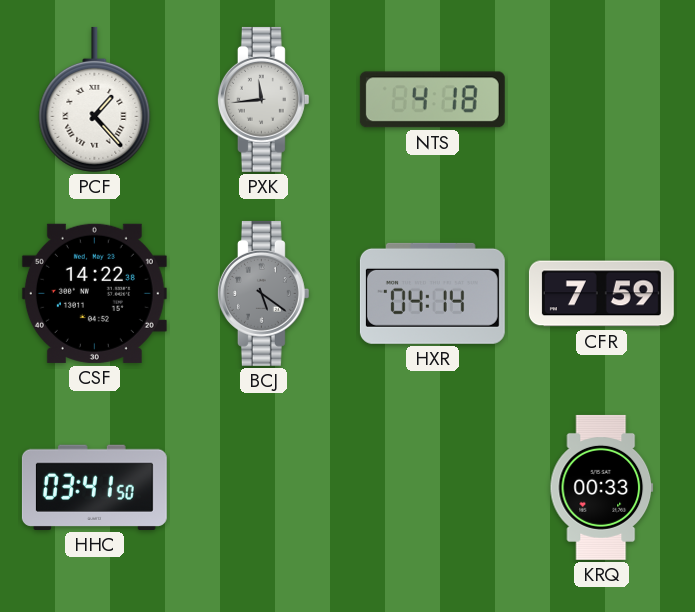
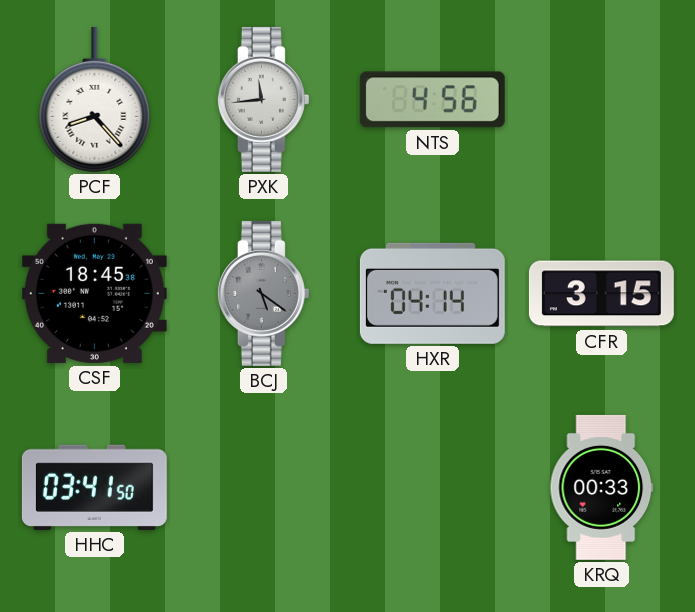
PCF: 1:23 -> 8:23
NTS: 4:18 -> 4:56
CSF: 14:22 -> 18:45
CFR: 7:59 -> 3:15
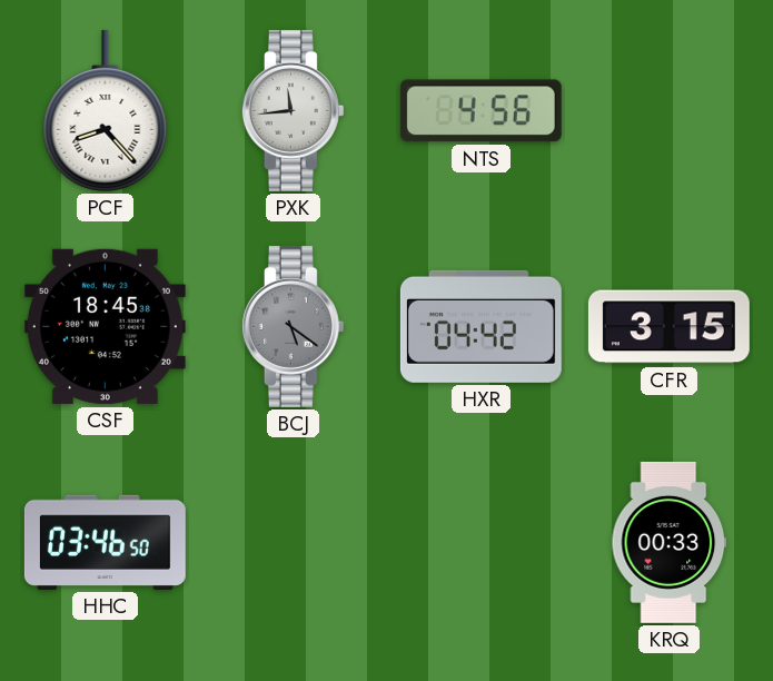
HXR: 04:14 -> 04:42
HHC: 03:41 -> 03:46
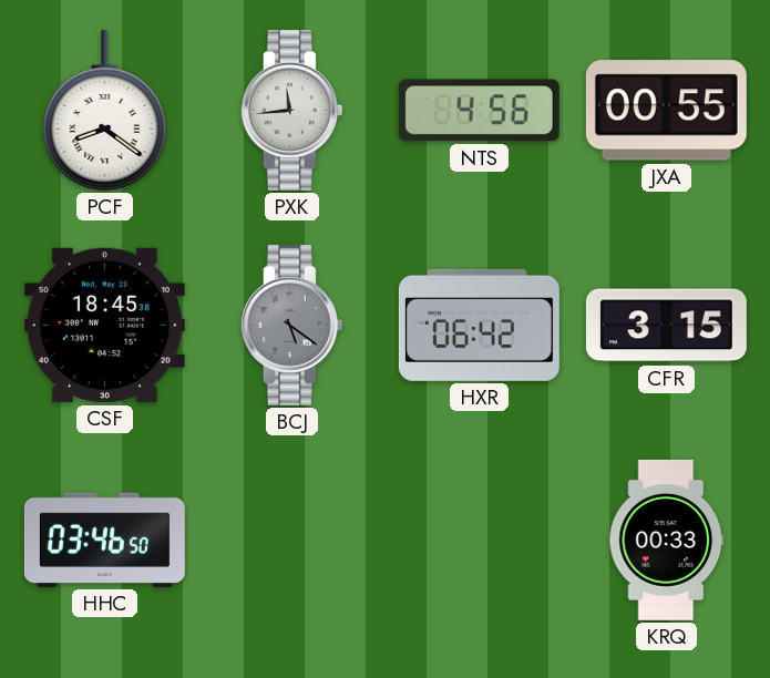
PCF: 8:23 -> 8:21
JXA: none -> 00:55
HXR: 04:42 -> 06:42
